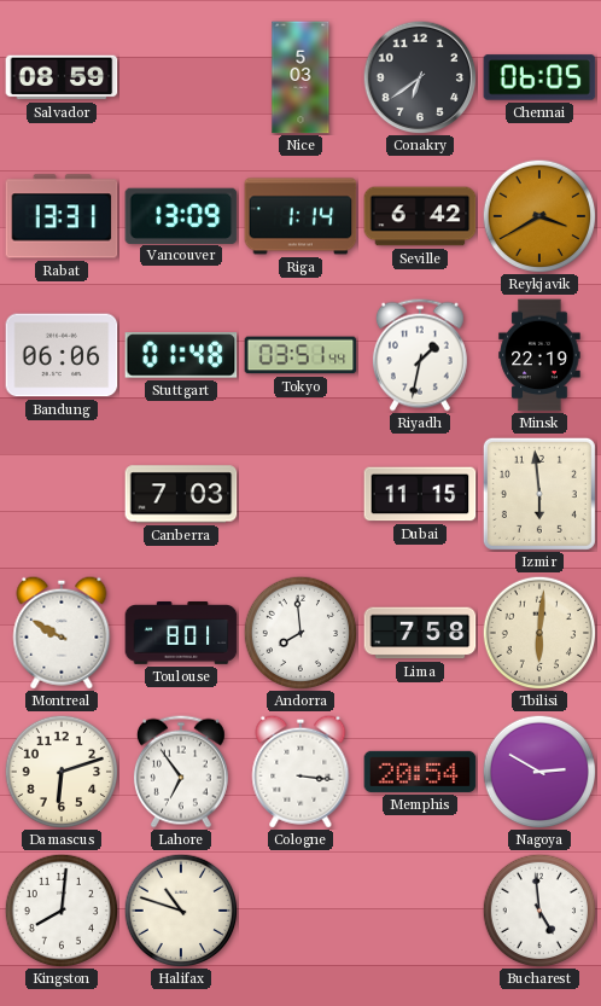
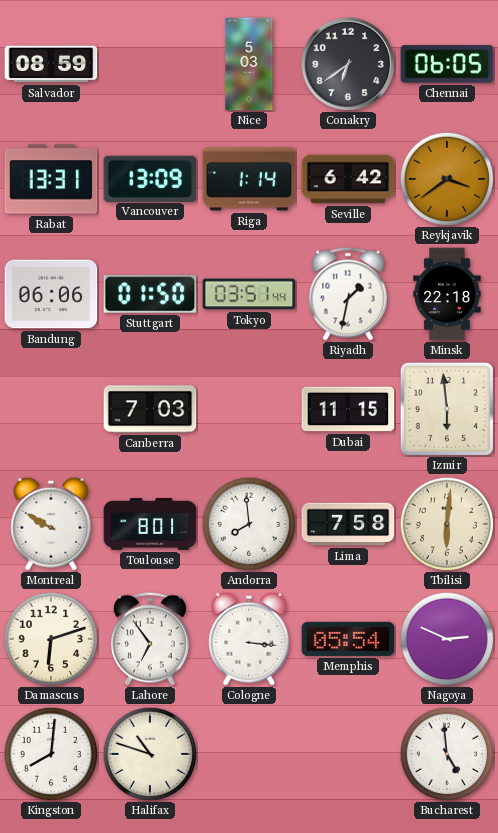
Reykjavik: 3:40 -> 3:39
Stuttgart: 01:48 -> 01:50
Minsk: 22:19 -> 22:18
Memphis: 20:54 -> 05:54
Nagoya: 2:50 -> 2:49
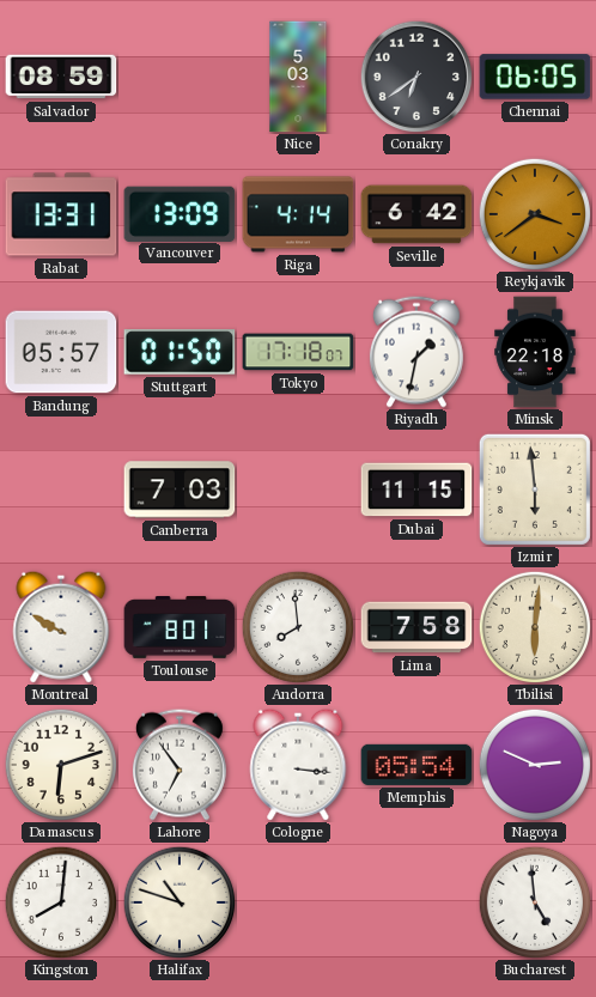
Riga: 1:14 -> 4:14
Bandung: 06:06 -> 05:57
Tokyo: 03:51 -> 17:18
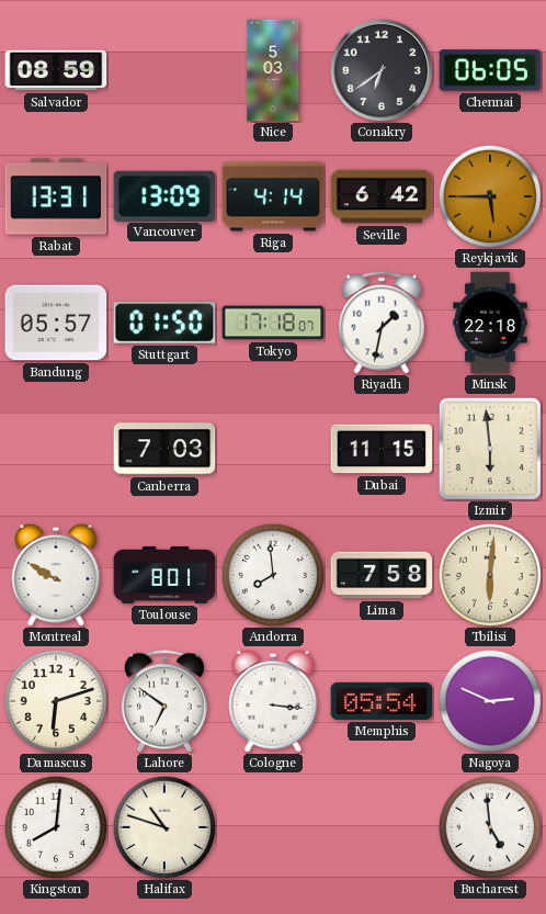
Reykjavik: 3:39 -> 5:45
Lahore: 6:54 -> 6:51
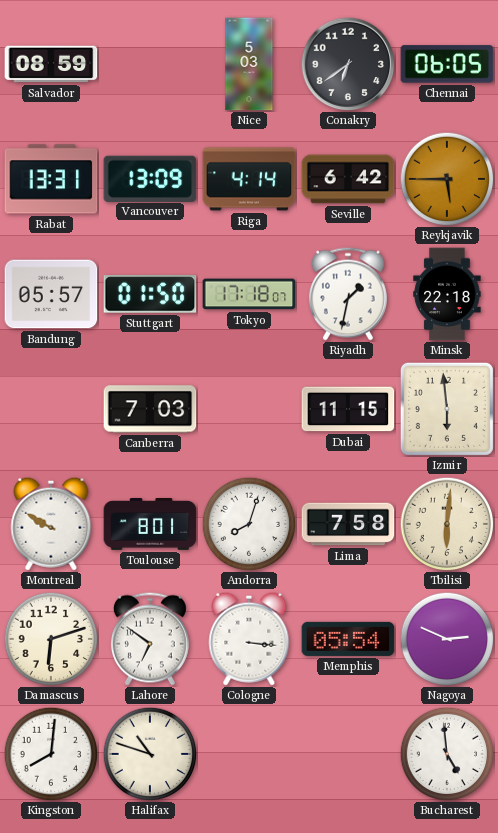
Andorra: 7:59 -> 8:03
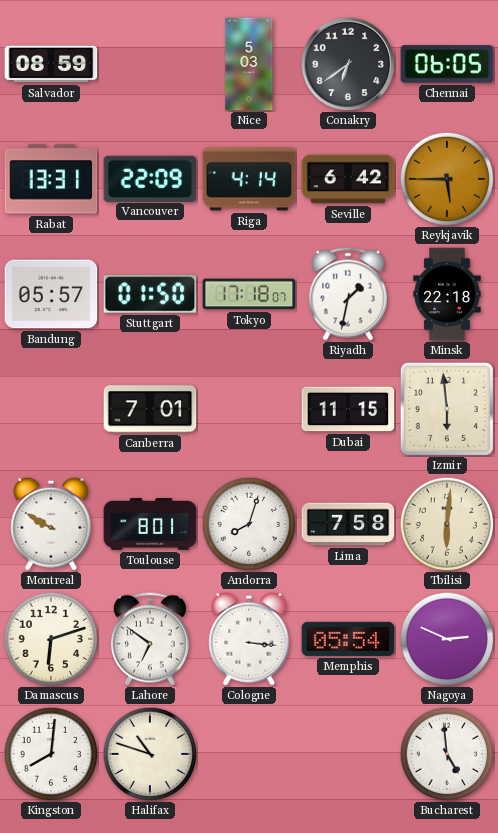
Vancouver: 13:09 -> 22:09
Canberra: 7:03 -> 7:01
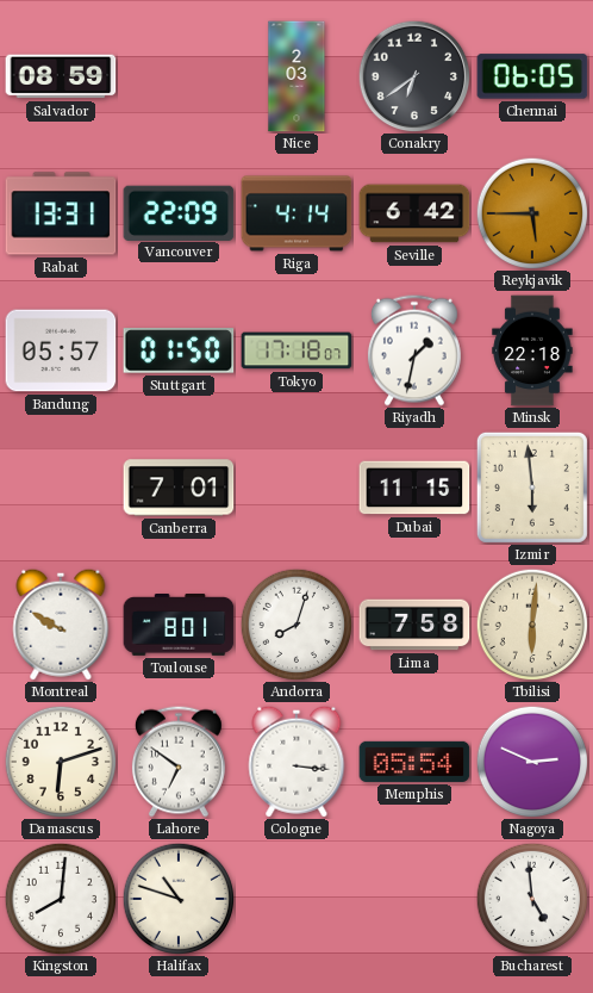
Nice: 5:03 -> 2:03
